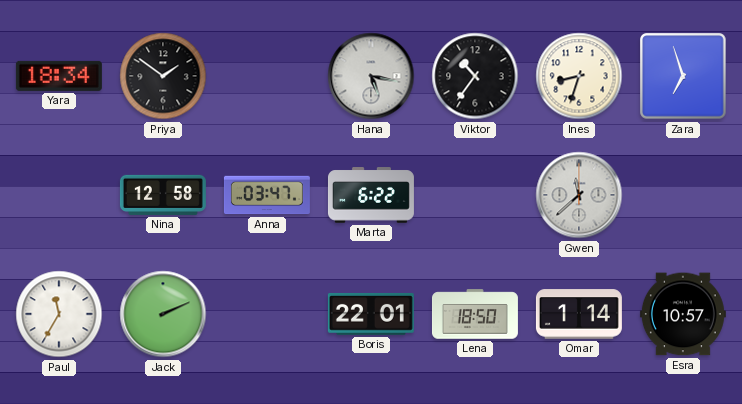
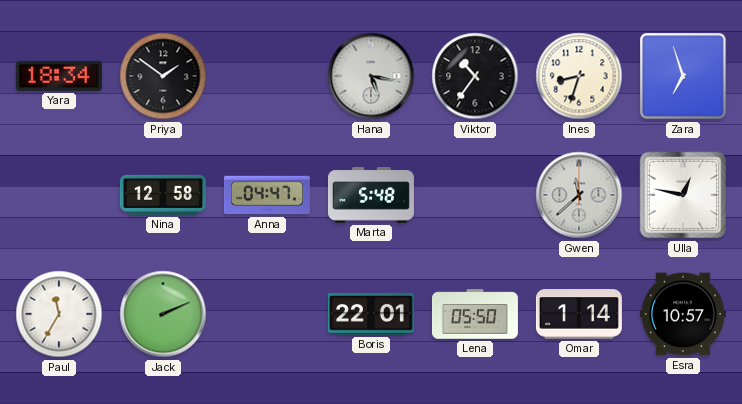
Anna: 03:47 -> 04:47
Marta: 6:22 -> 5:48
Ulla: none -> 12:47
Lena: 18:50 -> 05:50
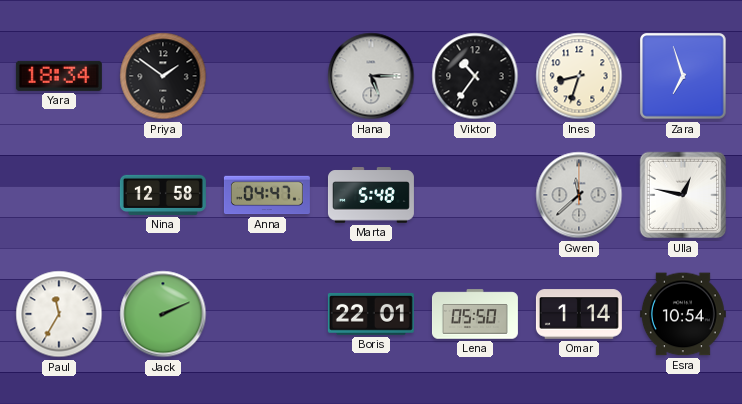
Hana: 5:17 -> 5:15
Esra: 10:57 -> 10:54
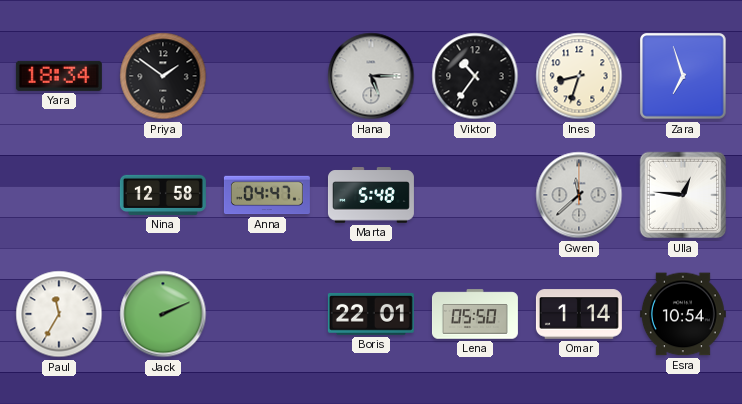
Ulla: 12:47 -> 12:46
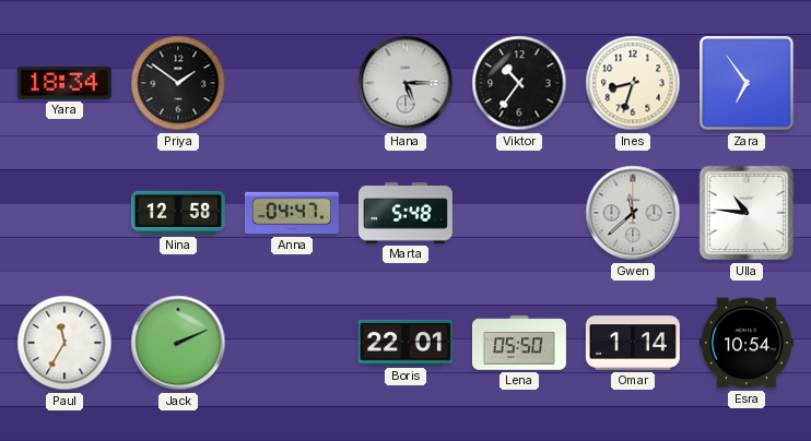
Zara: 6:57 -> 6:54
Ulla: 12:46 -> 10:46
